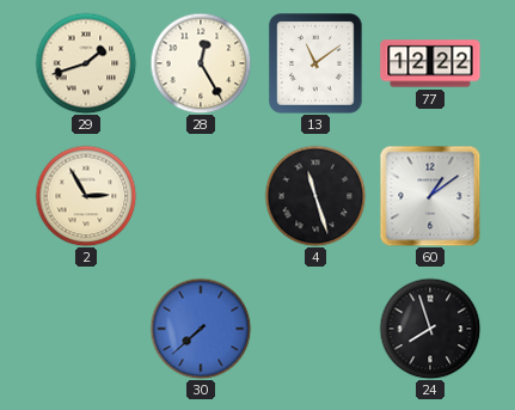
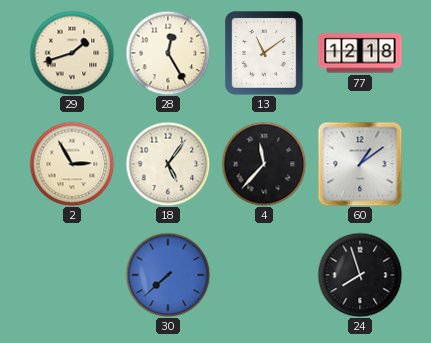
77: 12:22 -> 12:18
18: none -> 5:06
4: 11:27 -> 11:37
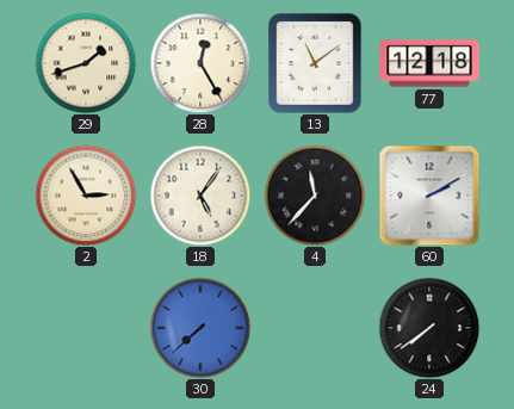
60: 1:09 -> 2:10
24: 7:57 -> 7:39
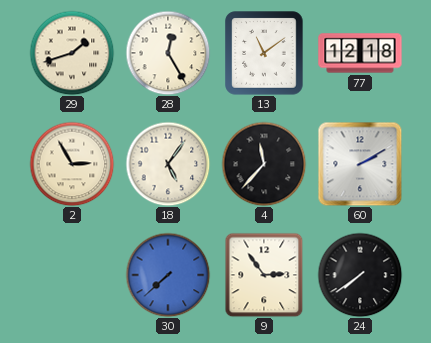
9: none -> 2:54
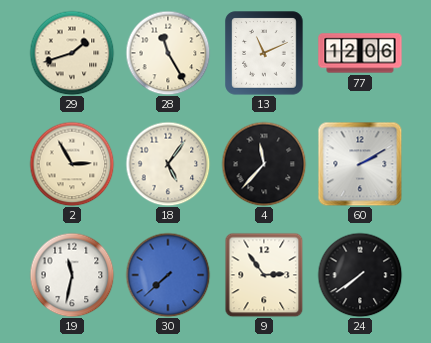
28: 12:25 -> 11:25
13: 11:09 -> 11:11
77: 12:18 -> 12:06
19: none -> 11:32
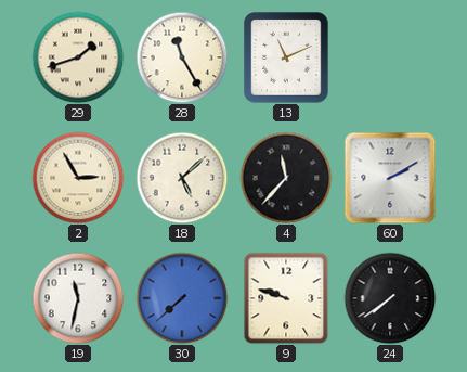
77: 12:06 -> none
18: 5:06 -> 5:08
9: 2:54 -> 9:48
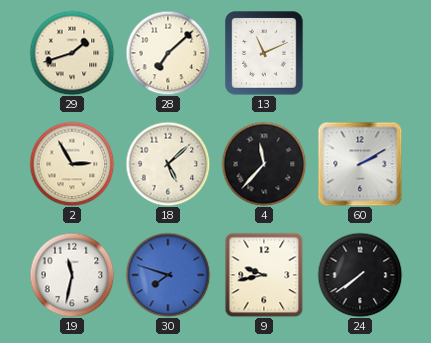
28: 11:25 -> 7:08
30: 7:38 -> 7:48
9: 9:48 -> 9:43
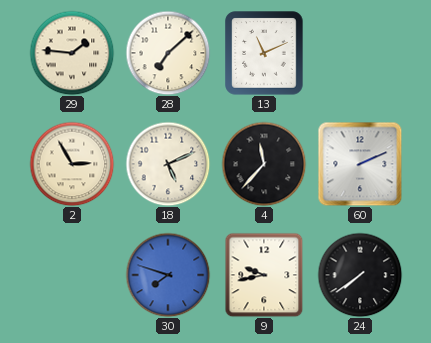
29: 1:42 -> 1:46
18: 5:08 -> 5:11
60: 2:10 -> 2:11
19: 11:32 -> none
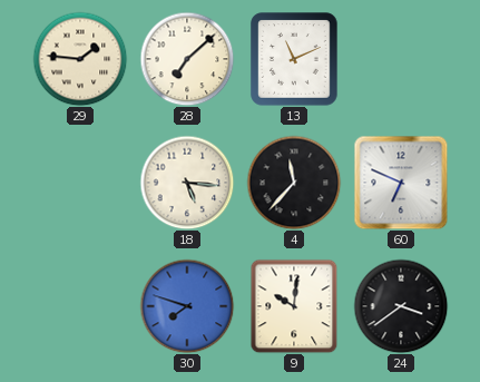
2: 2:55 -> none
18: 5:11 -> 5:16
60: 2:11 -> 6:49
9: 9:43 -> 10:01
24: 7:39 -> 3:39
